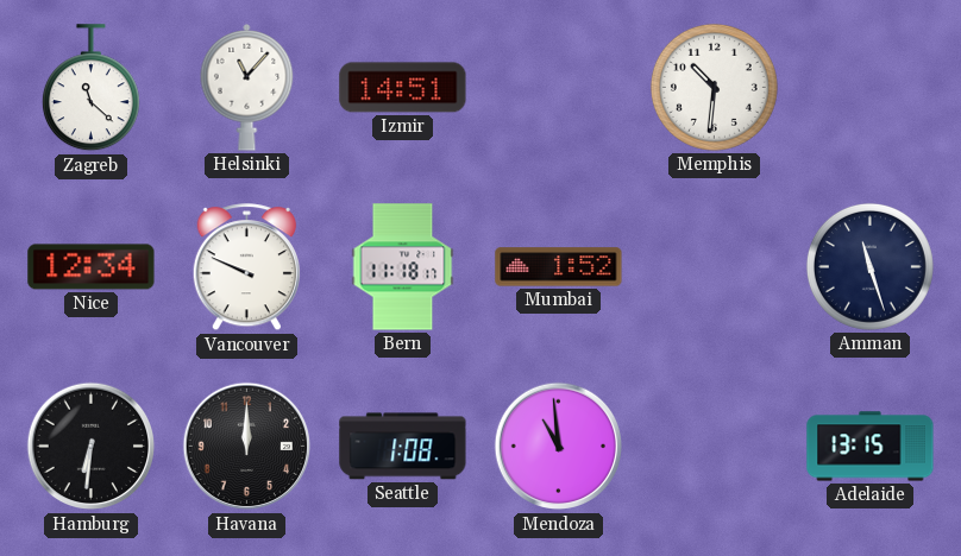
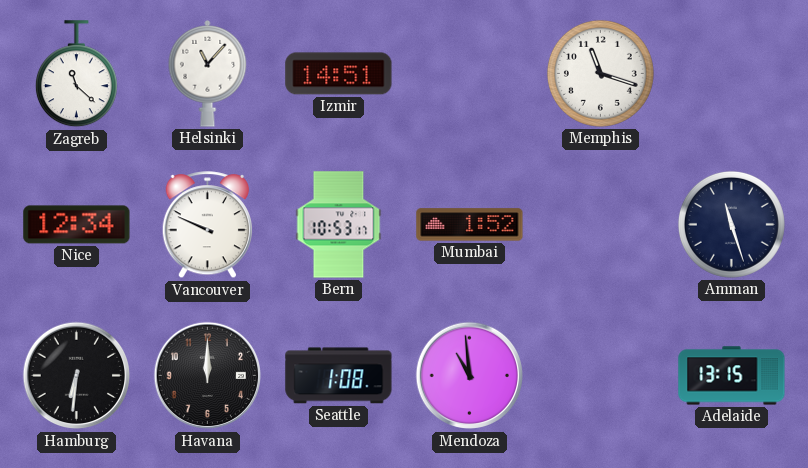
Memphis: 10:31 -> 11:18
Bern: 11:18 -> 10:53
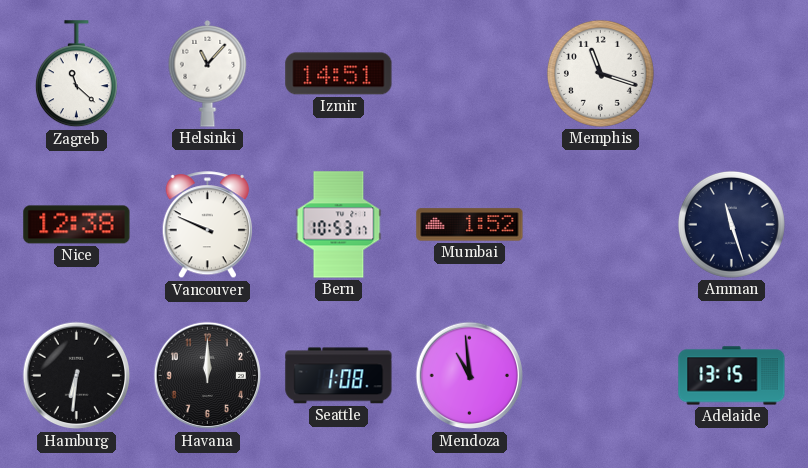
Nice: 12:34 -> 12:38
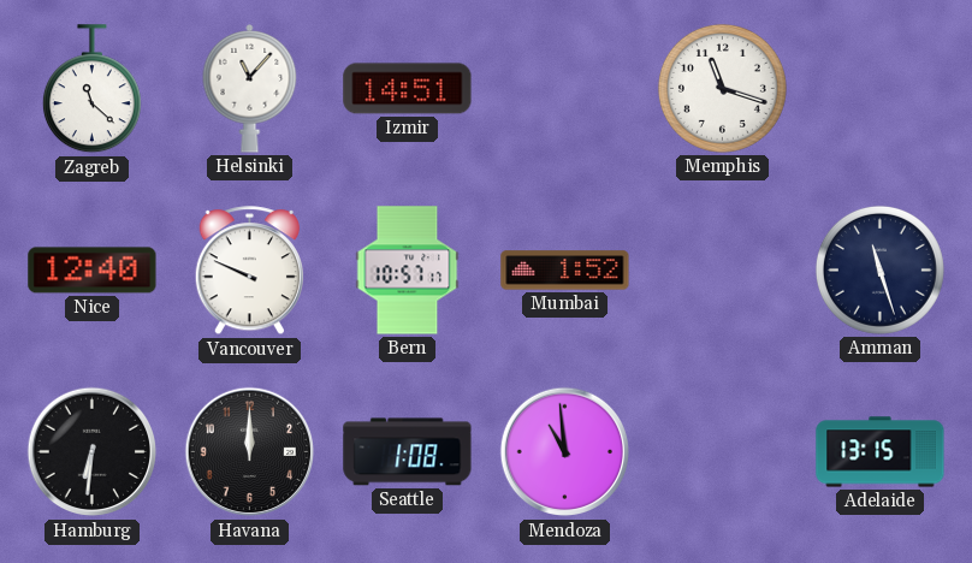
Nice: 12:38 -> 12:40
Bern: 10:53 -> 10:57
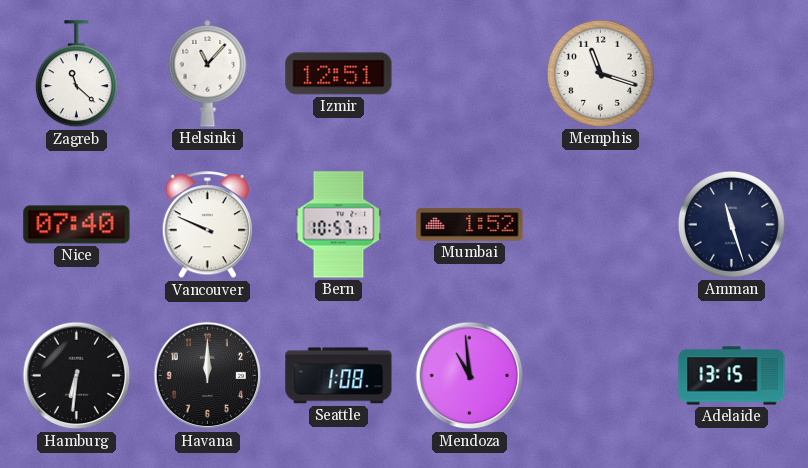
Izmir: 14:51 -> 12:51
Nice: 12:40 -> 07:40
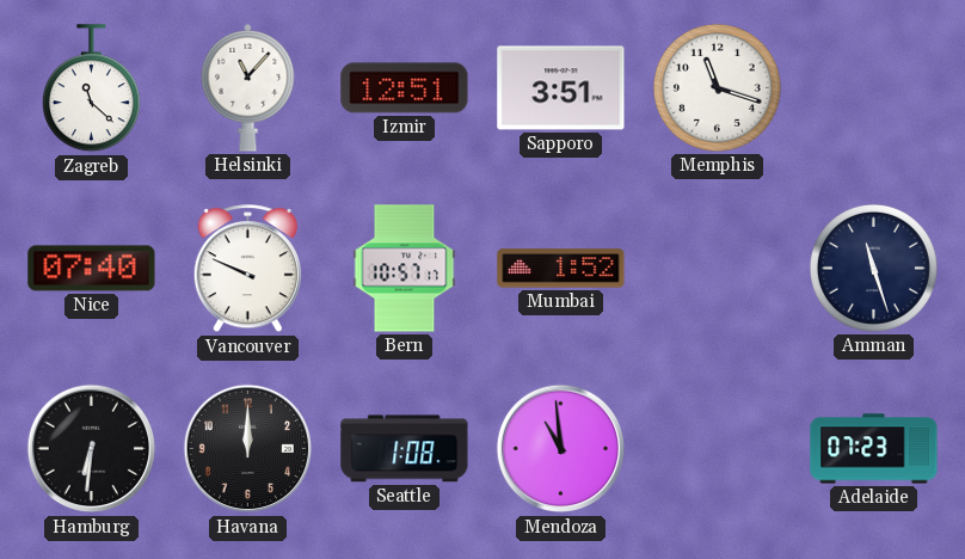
Sapporo: none -> 3:51
Adelaide: 13:15 -> 07:23
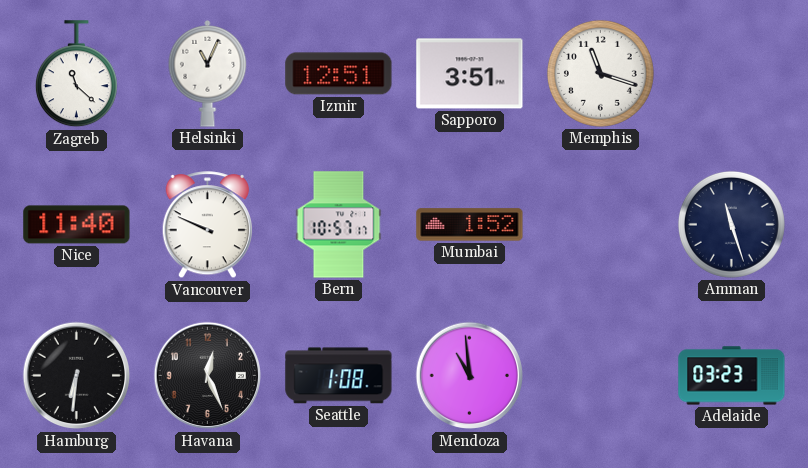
Helsinki: 11:07 -> 11:04
Nice: 07:40 -> 11:40
Havana: 12:00 -> 12:26
Adelaide: 07:23 -> 03:23
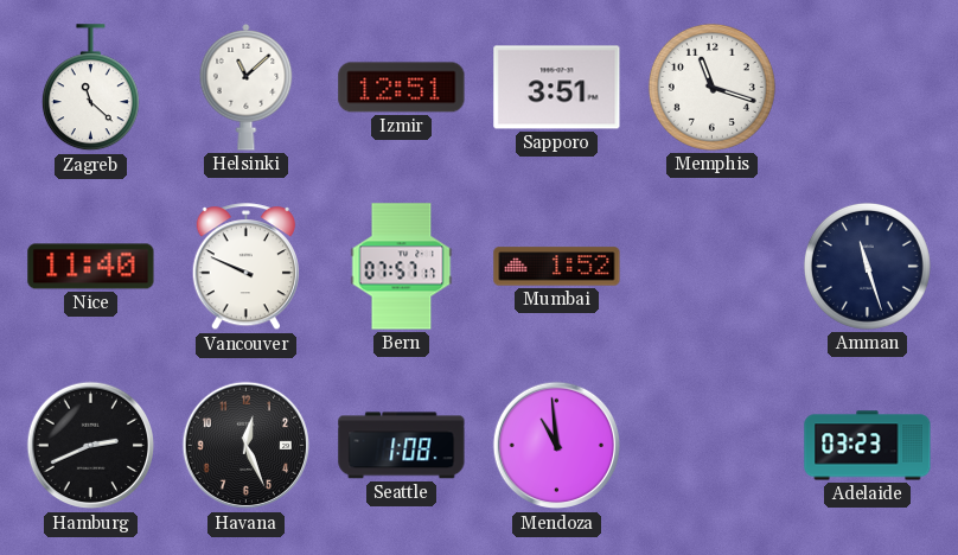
Helsinki: 11:04 -> 11:08
Bern: 10:57 -> 07:57
Hamburg: 6:31 -> 2:41
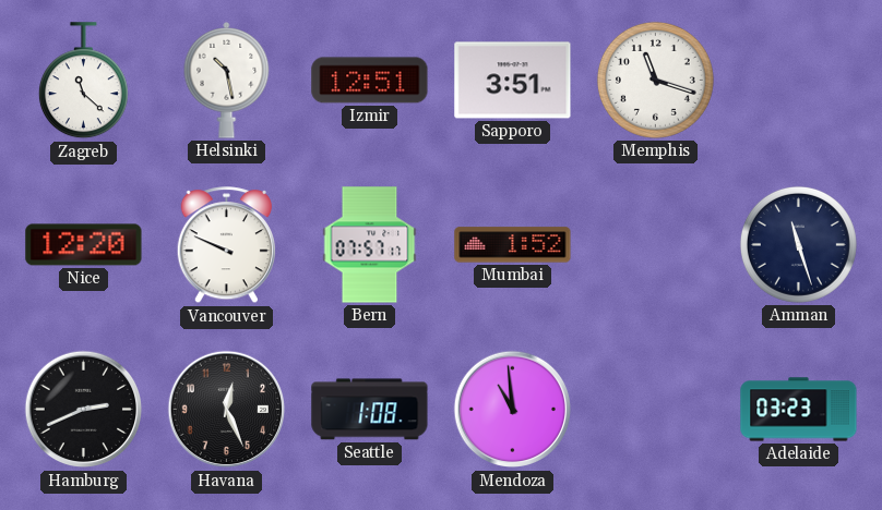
Helsinki: 11:08 -> 10:28
Nice: 11:40 -> 12:20
